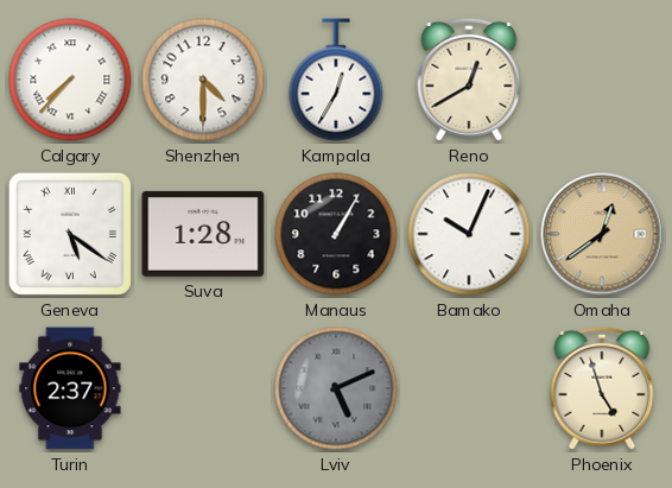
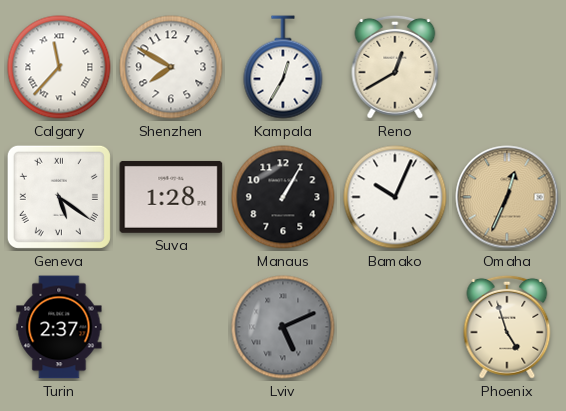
Calgary: 7:37 -> 11:37
Shenzhen: 4:30 -> 7:50
Omaha: 12:39 -> 12:34
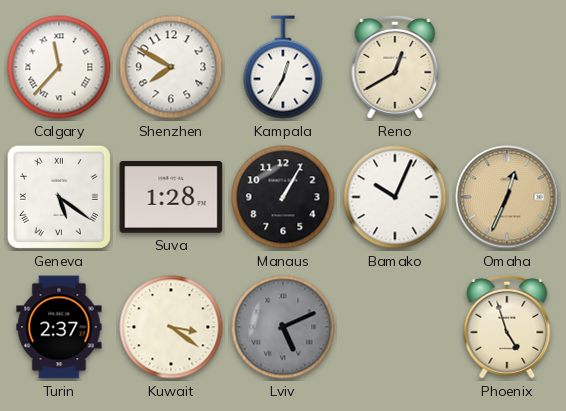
Kuwait: none -> 3:21
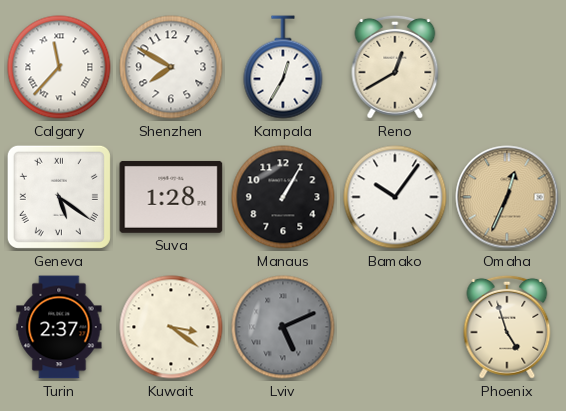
Bamako: 10:04 -> 10:06
